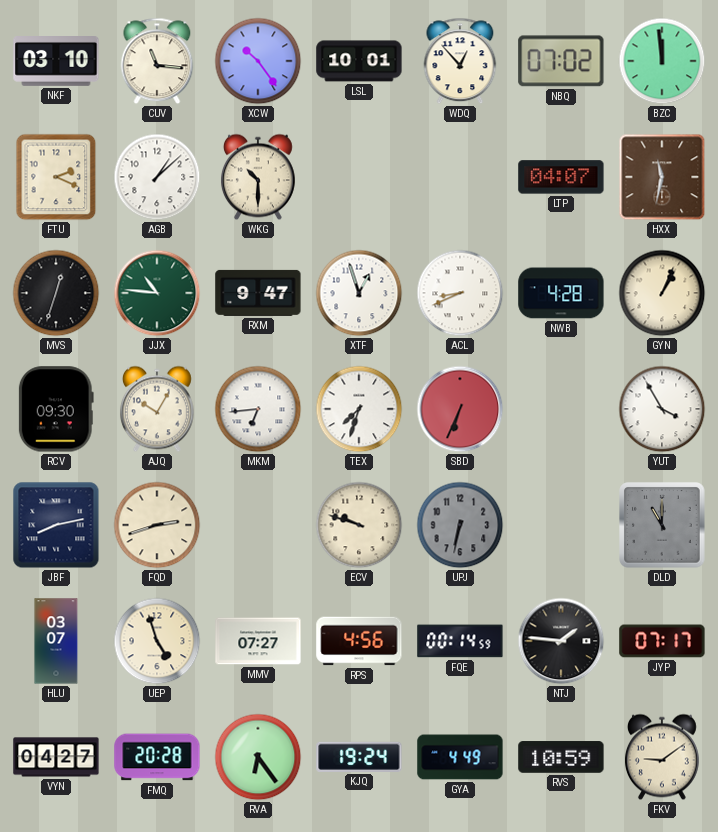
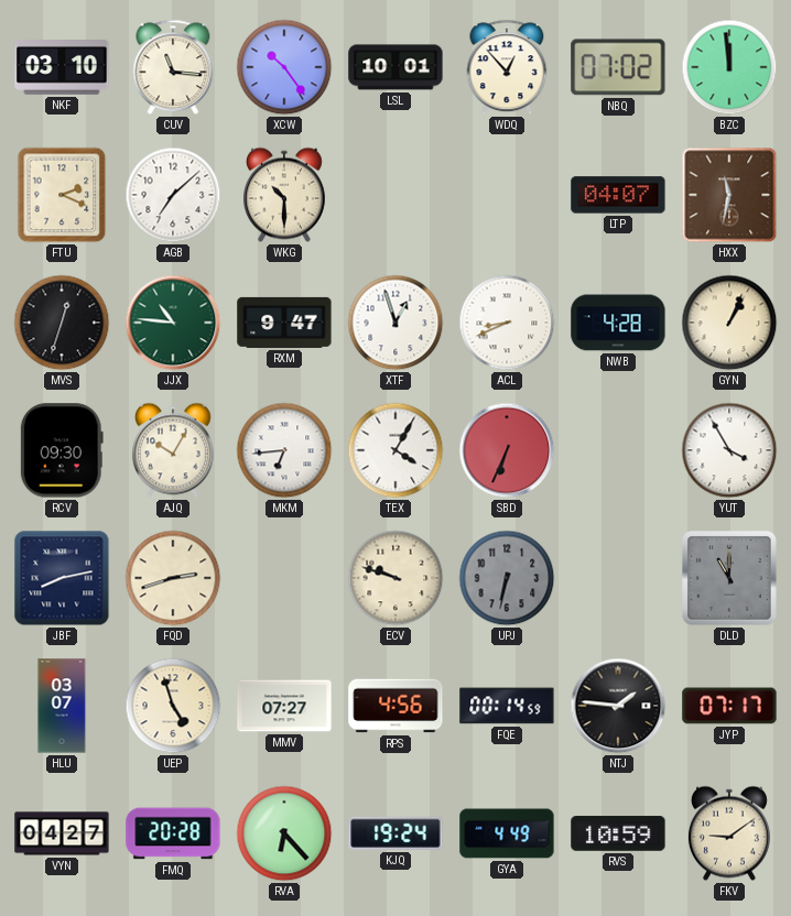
AGB: 1:08 -> 7:08
TEX: 7:33 -> 4:05
RVA: 6:24 -> 6:23
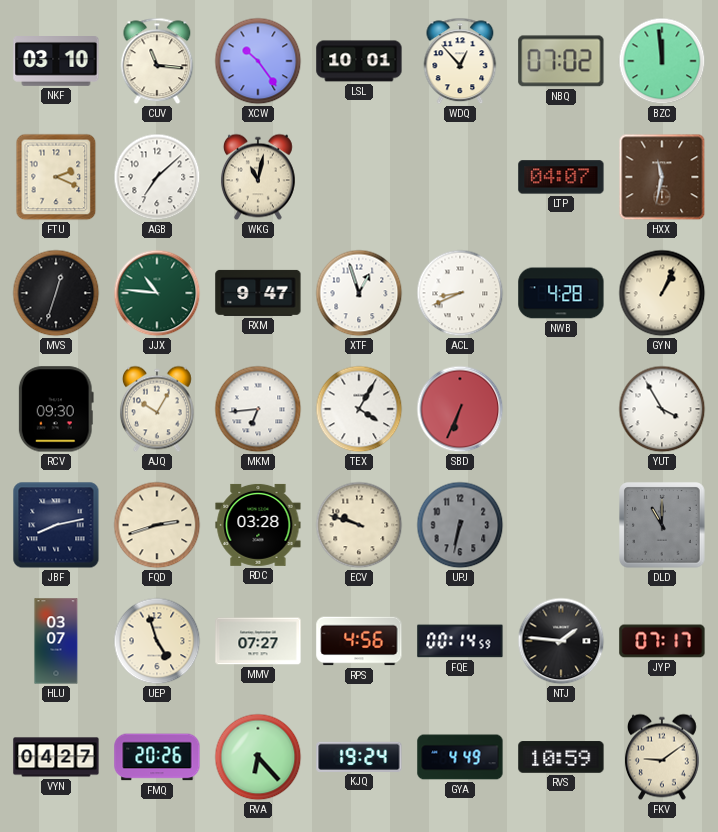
WKG: 10:30 -> 11:02
RDC: none -> 03:28
FMQ: 20:28 -> 20:26
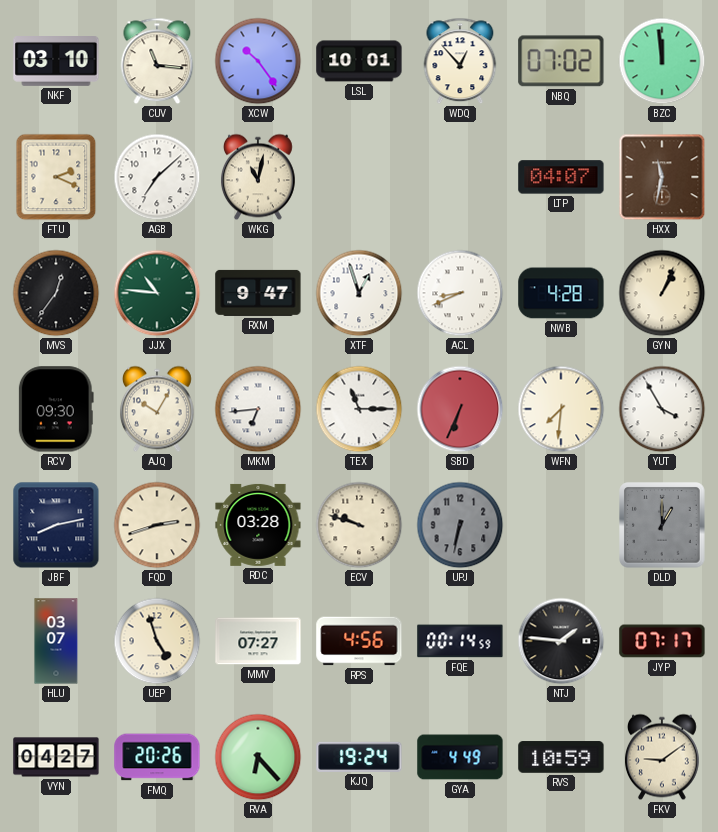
MVS: 12:33 -> 12:36
TEX: 4:05 -> 11:15
WFN: none -> 7:31
DLD: 11:00 -> 1:00
